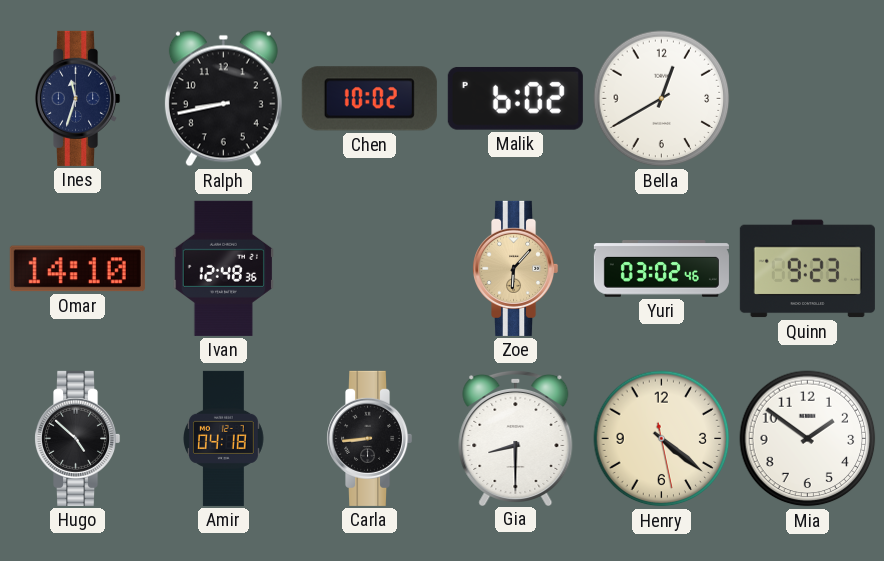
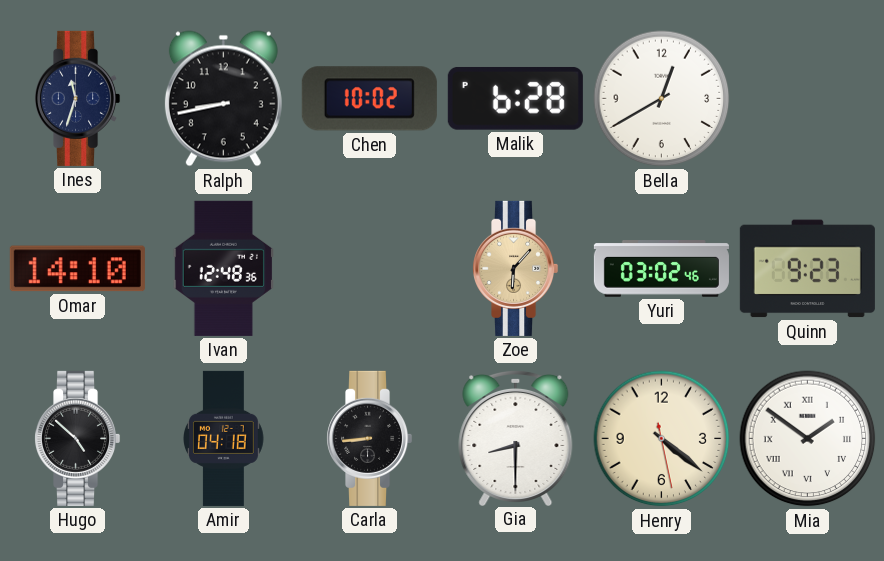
Malik: 6:02 -> 6:28
Mia numerals: Arabic -> Roman
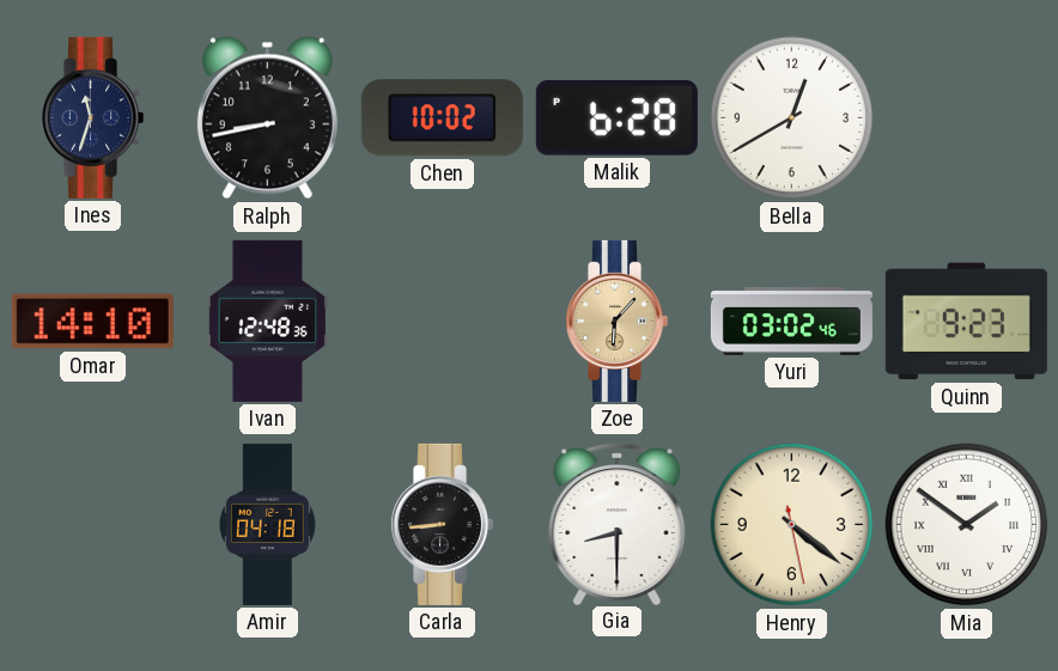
Hugo: 4:52 -> none
